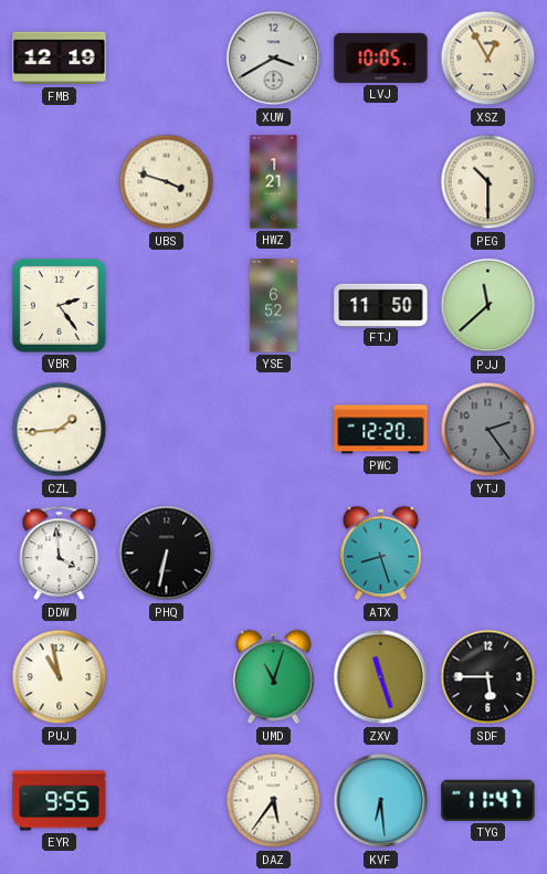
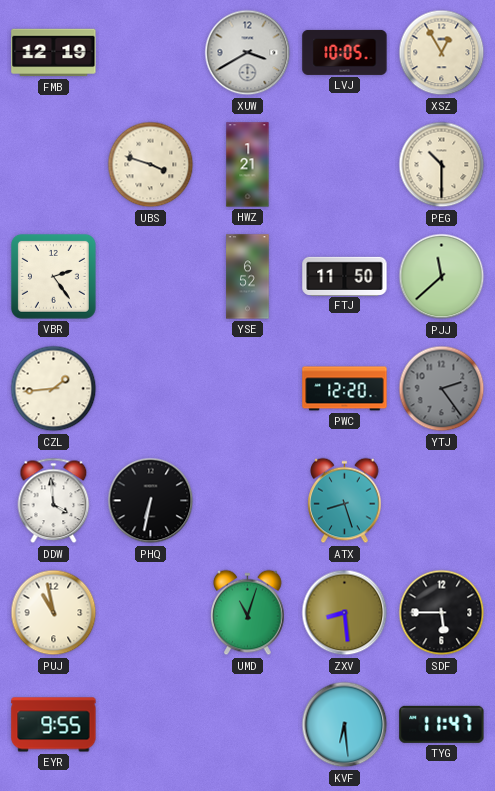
ZXV: 11:27 -> 8:29
DAZ: 5:36 -> none
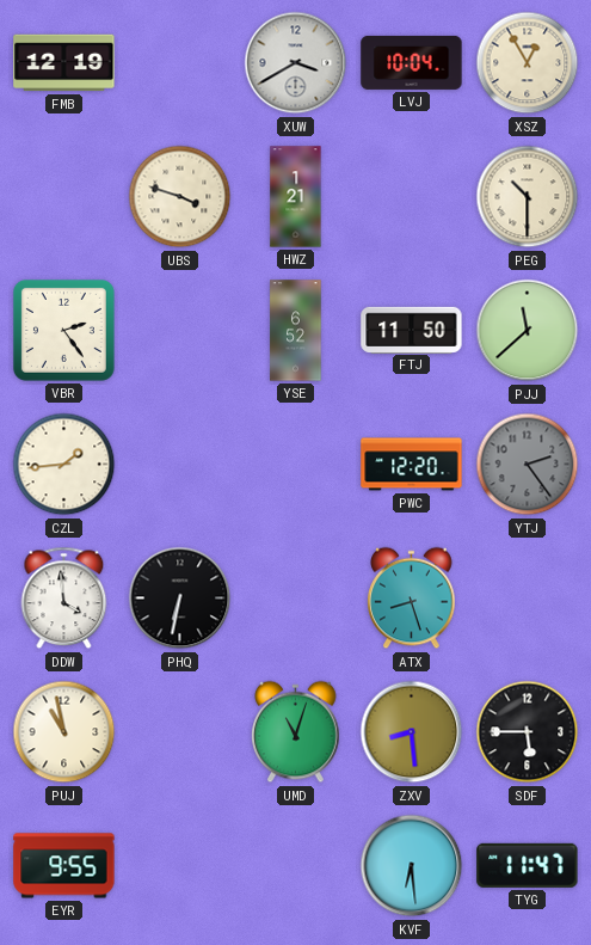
LVJ: 10:05 -> 10:04
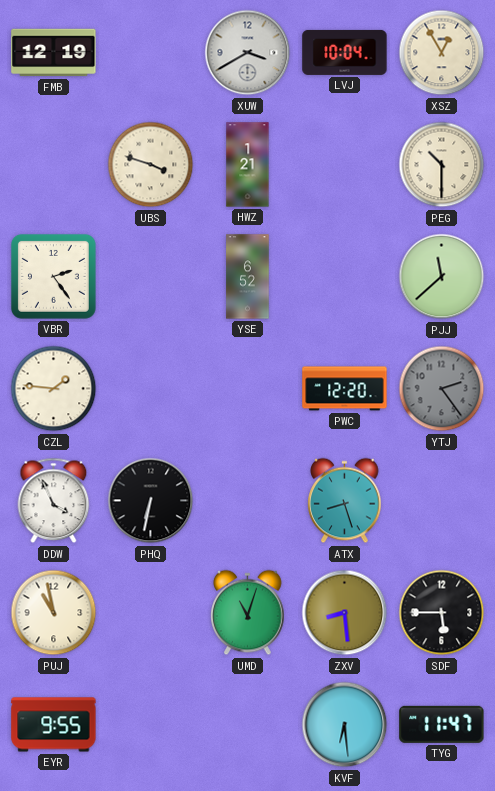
FTJ: 11:50 -> none
CZL: 1:44 -> 1:46
DDW: 3:59 -> 3:56
